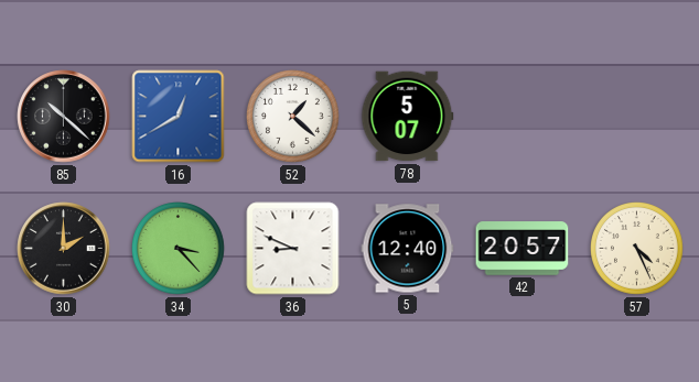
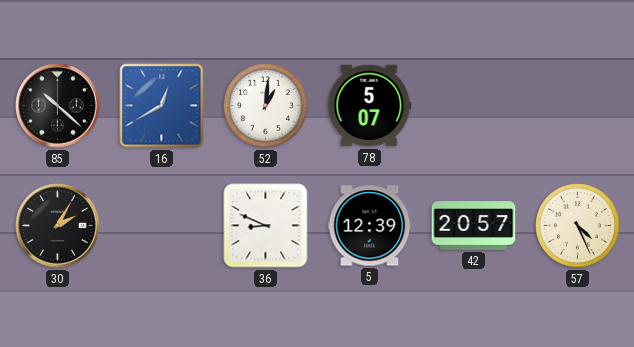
52: 1:22 -> 1:01
30: 2:00 -> 2:05
34: 3:23 -> none
5: 12:40 -> 12:39
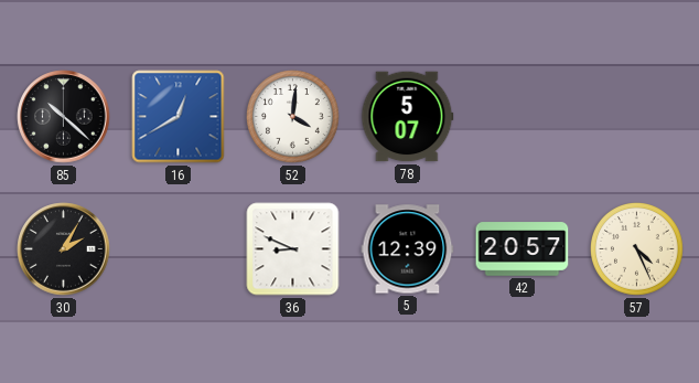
52: 1:01 -> 4:01
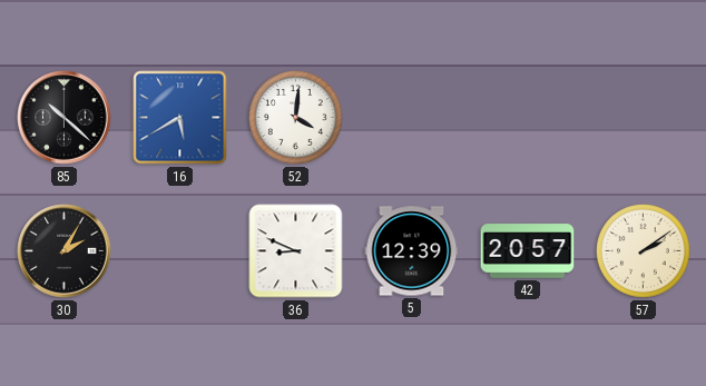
16: 12:40 -> 5:40
78: 5:07 -> none
57: 4:26 -> 2:09
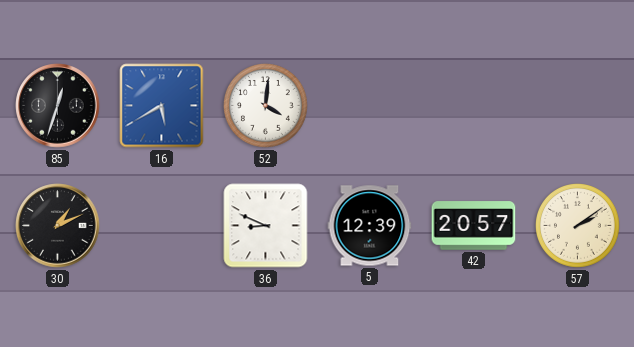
85: 10:22 -> 12:33
30: 2:05 -> 1:11
